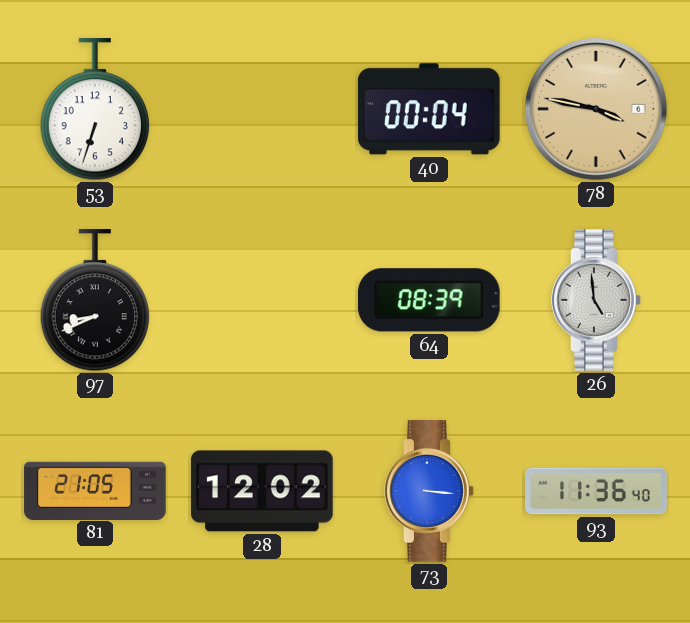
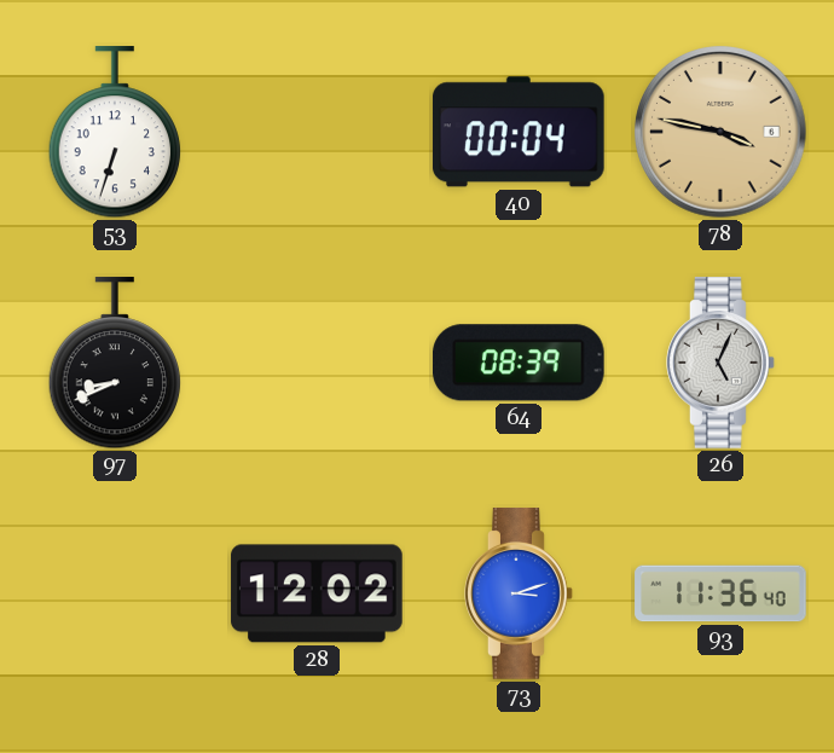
26: 4:59 -> 5:04
81: 21:05 -> none
73: 3:16 -> 3:12
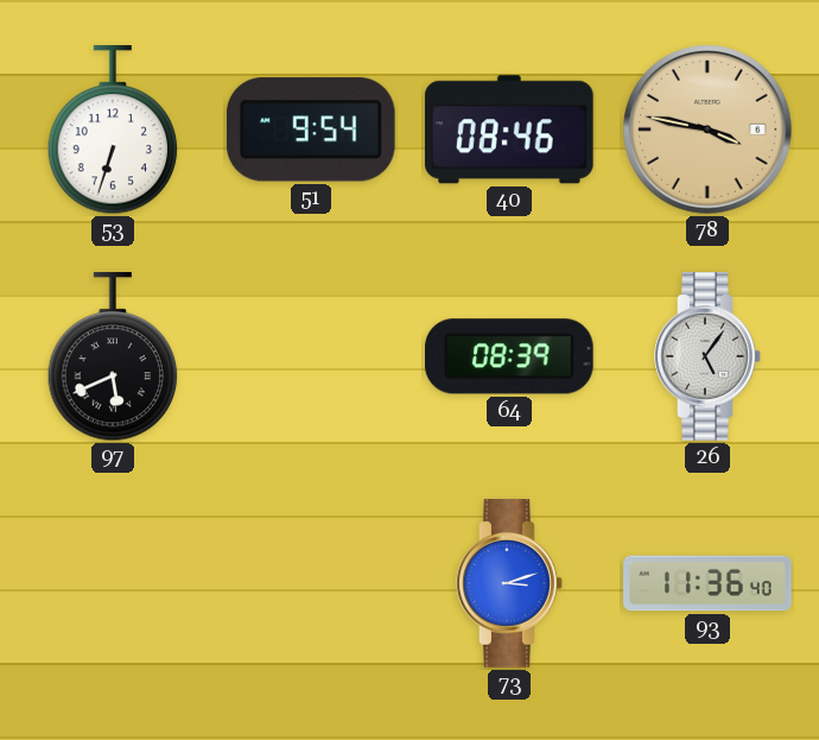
51: none -> 9:54
40: 00:04 -> 08:46
97: 8:41 -> 5:41
26: 5:04 -> 5:06
28: 12:02 -> none
